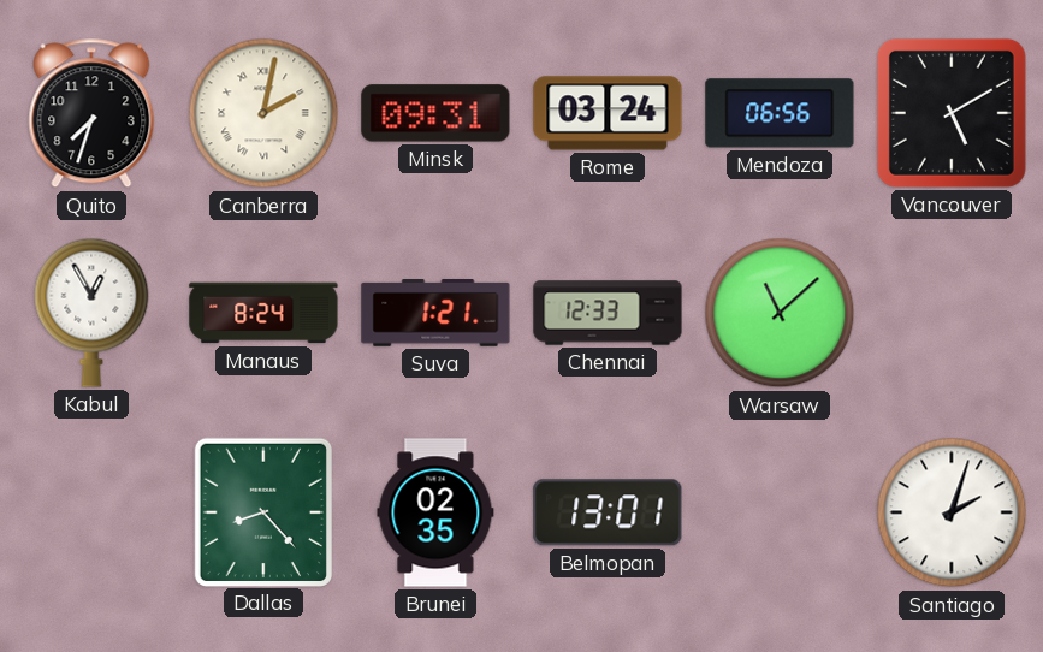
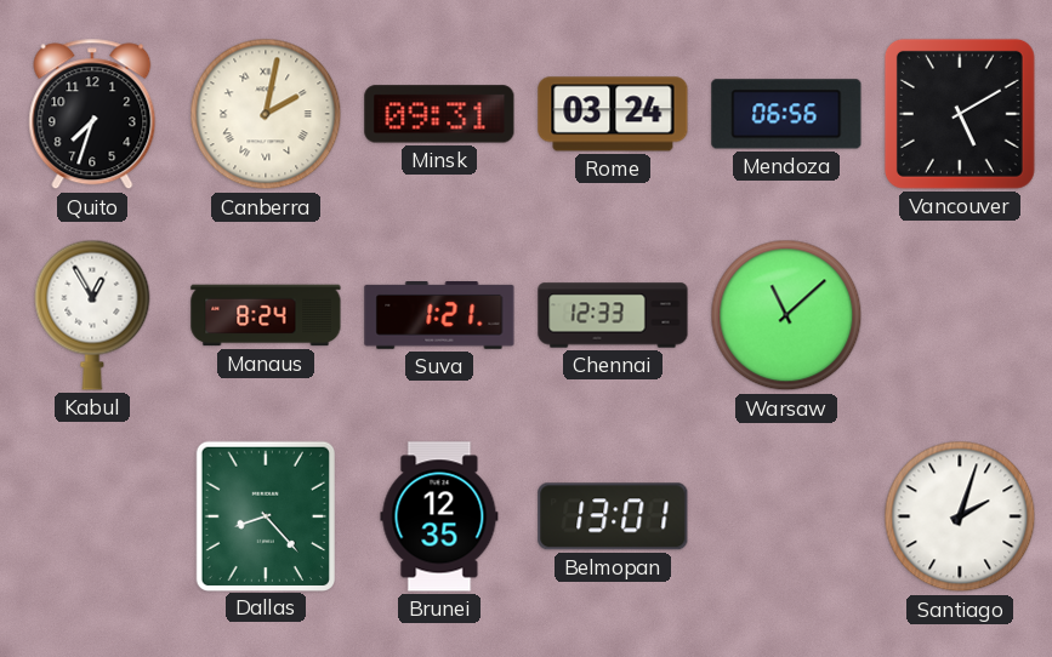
Brunei: 02:35 -> 12:35
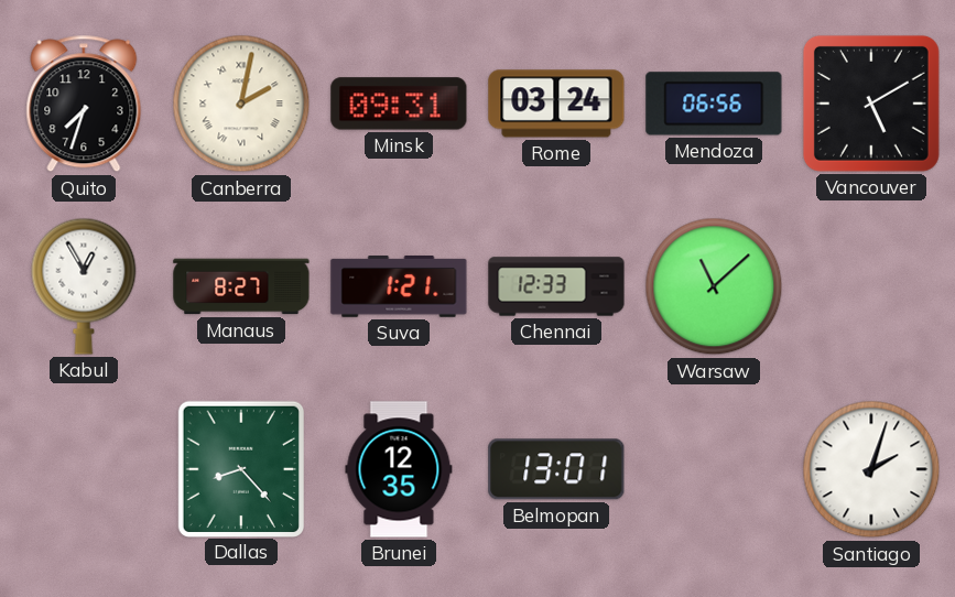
Manaus: 8:24 -> 8:27
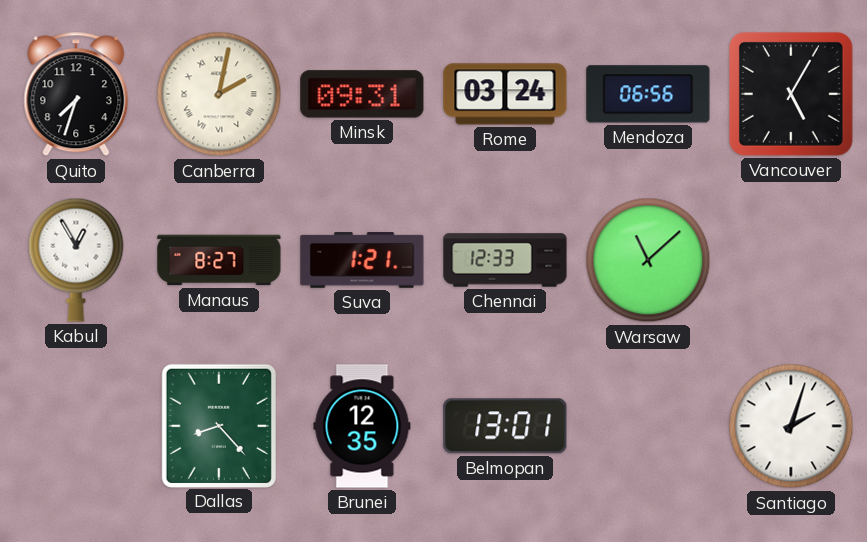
Vancouver: 5:10 -> 5:05
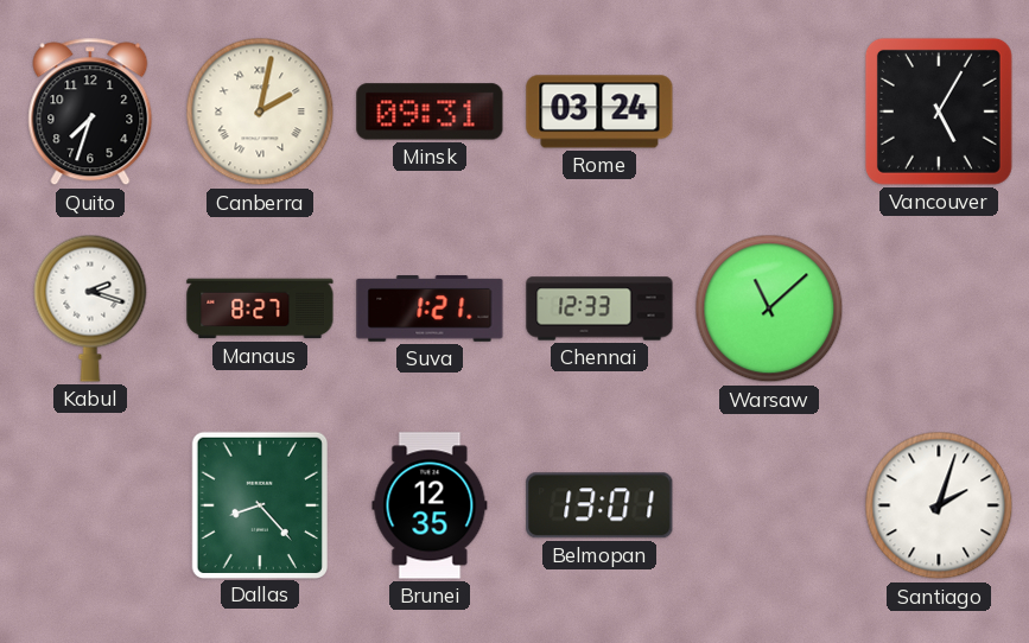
Mendoza: 06:56 -> none
Kabul: 12:55 -> 2:18
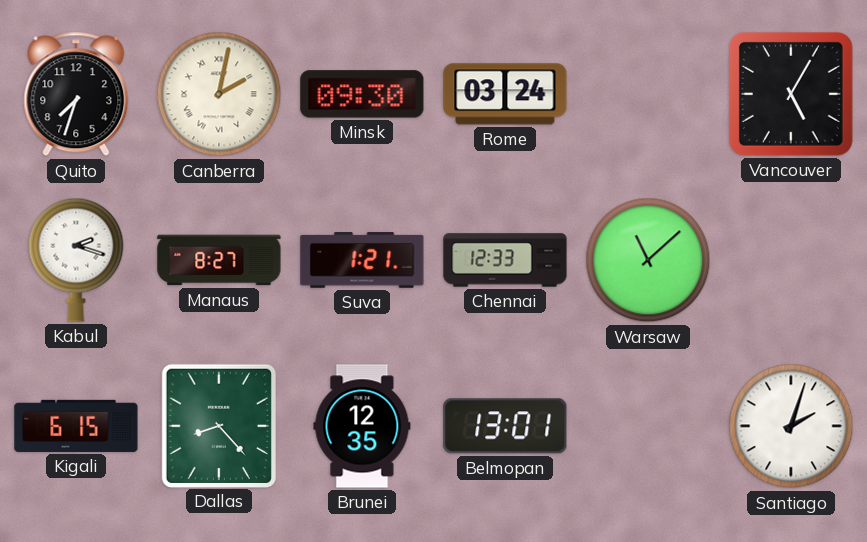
Minsk: 09:31 -> 09:30
Kigali: none -> 6:15
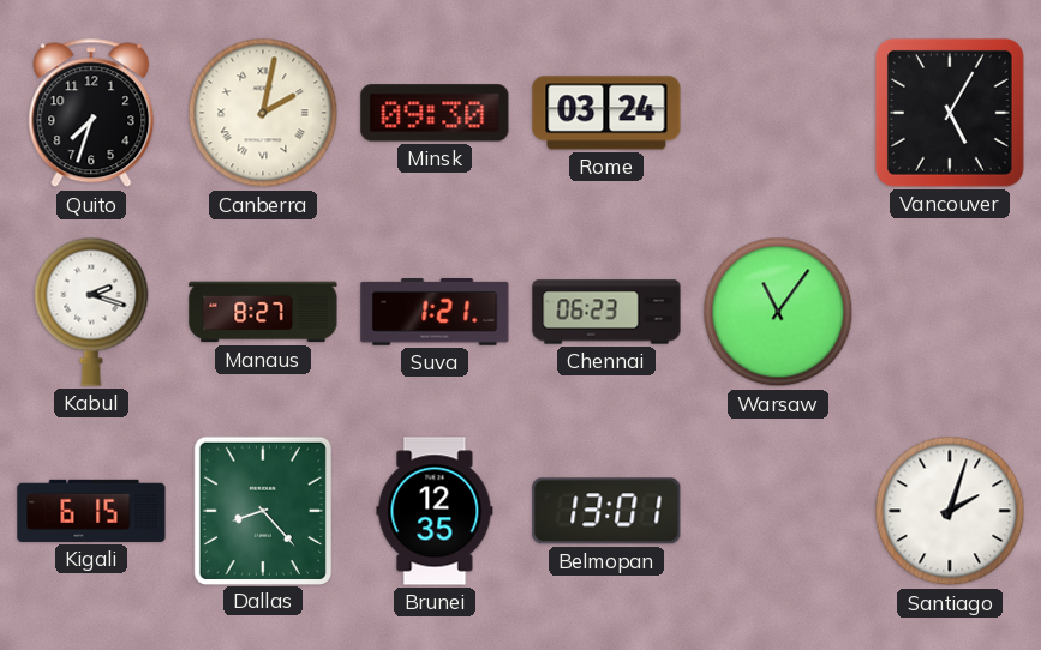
Chennai: 12:33 -> 06:23
Warsaw: 11:08 -> 11:06
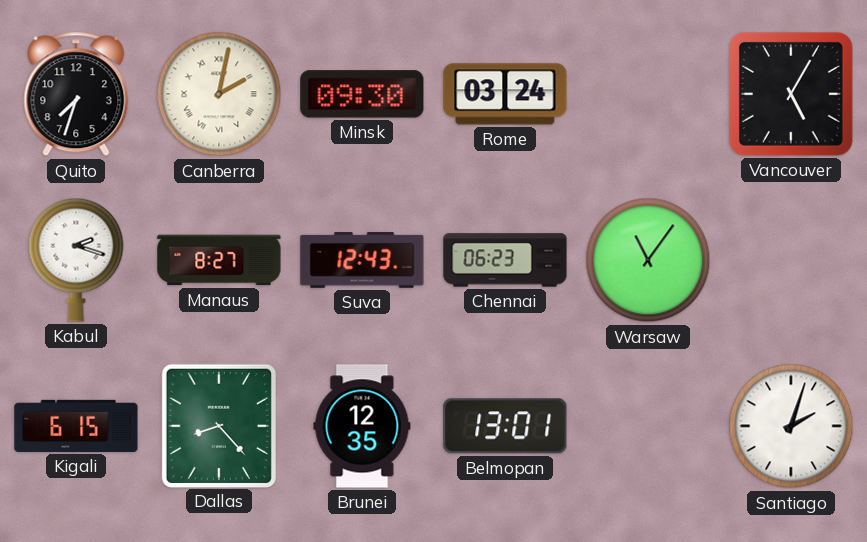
Suva: 1:21 -> 12:43
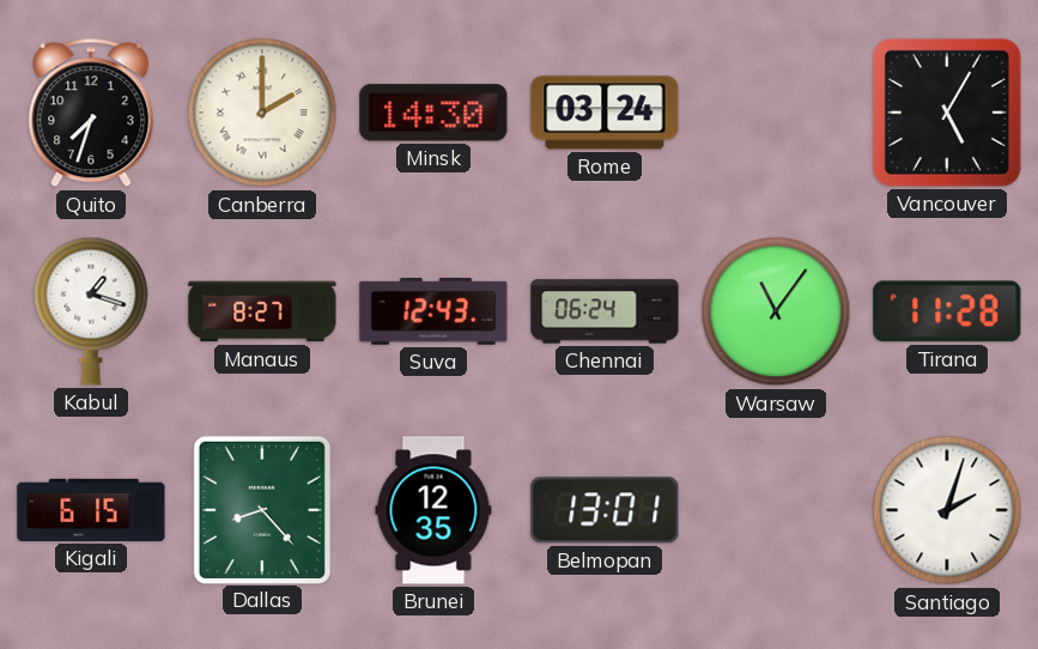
Canberra: 2:02 -> 2:00
Minsk: 09:30 -> 14:30
Kabul: 2:18 -> 1:18
Chennai: 06:23 -> 06:24
Tirana: none -> 11:28
